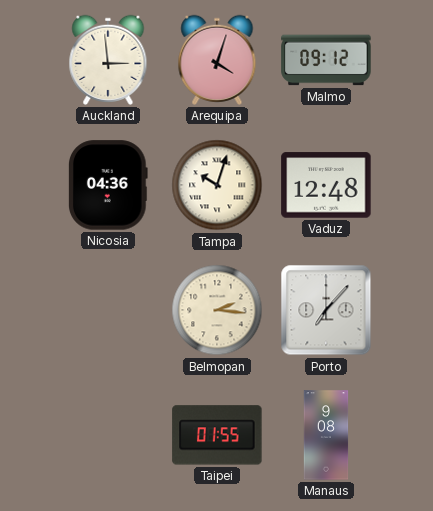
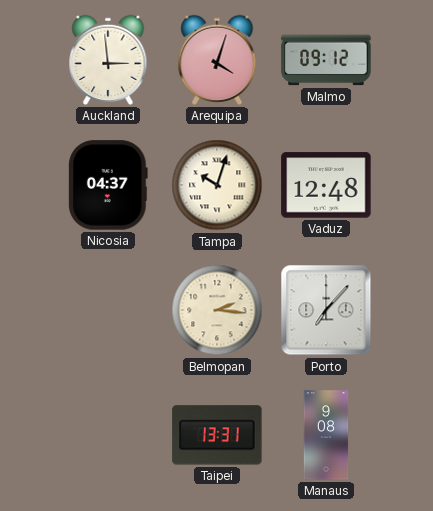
Nicosia: 04:36 -> 04:37
Taipei: 01:55 -> 13:31
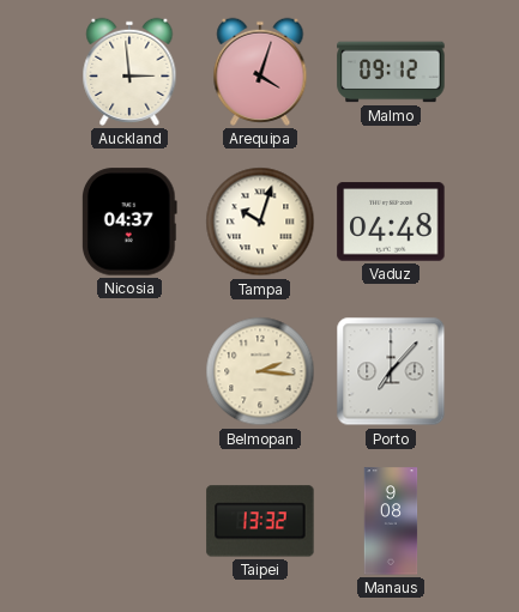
Vaduz: 12:48 -> 04:48
Taipei: 13:31 -> 13:32
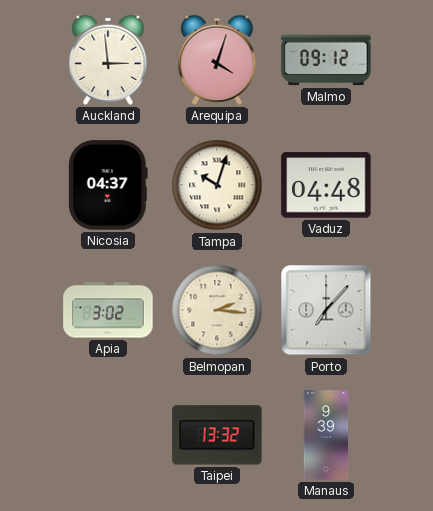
Apia: none -> 3:02
Manaus: 9:08 -> 9:39
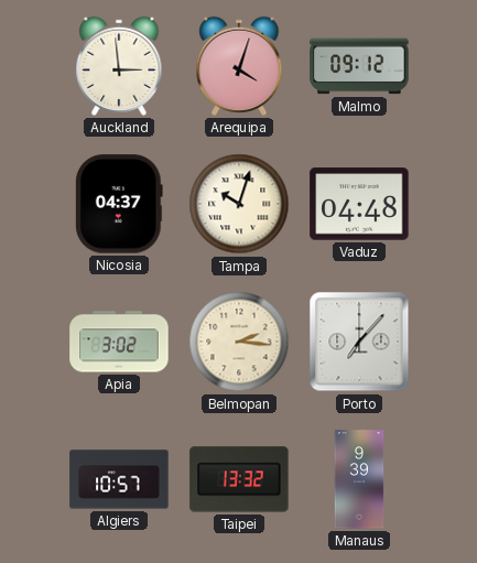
Algiers: none -> 10:57
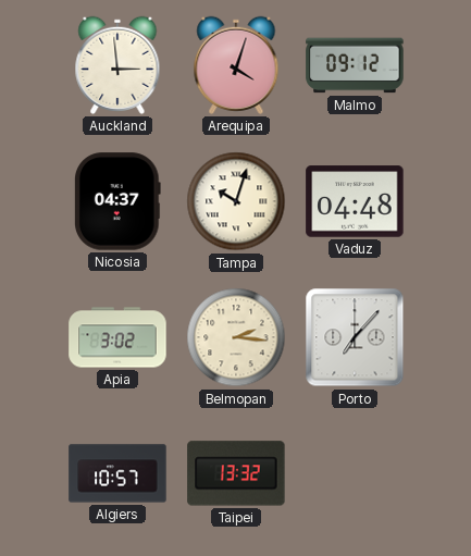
Manaus: 9:39 -> none
